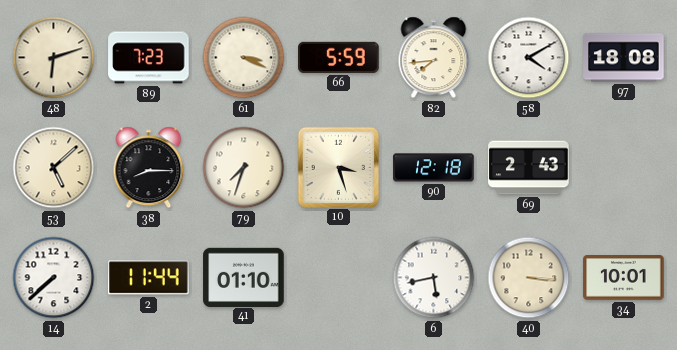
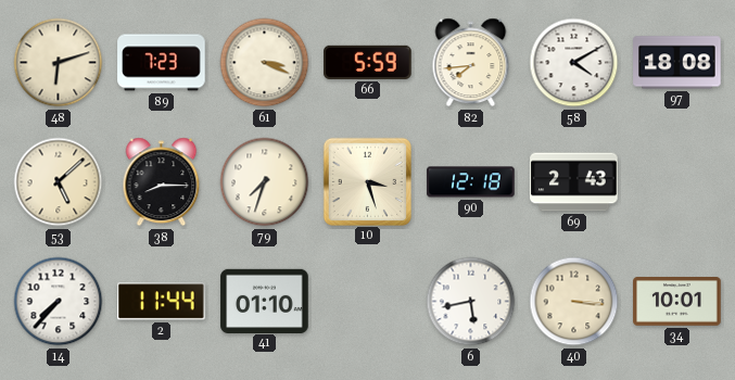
14: 7:38 -> 7:37
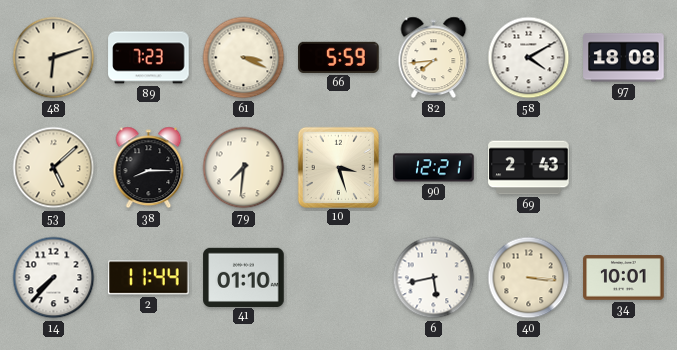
79: 7:33 -> 7:31
90: 12:18 -> 12:21
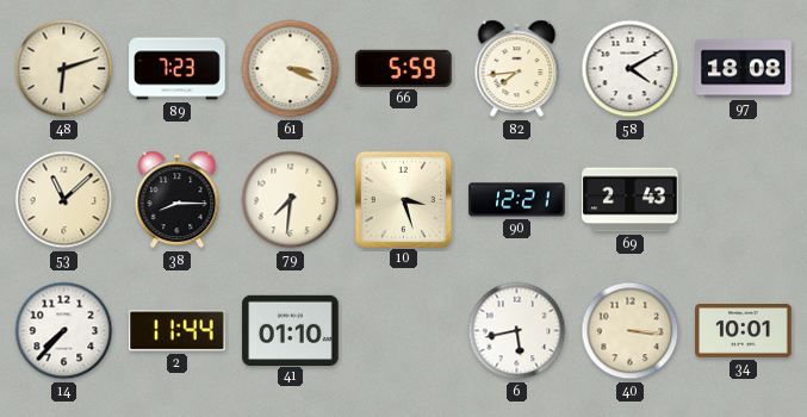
53: 5:08 -> 11:08
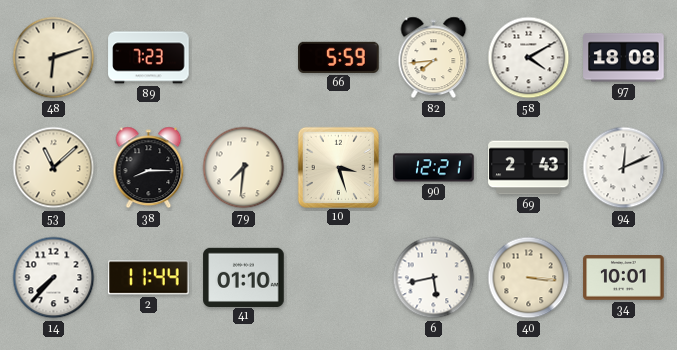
61: 3:19 -> none
94: none -> 12:11
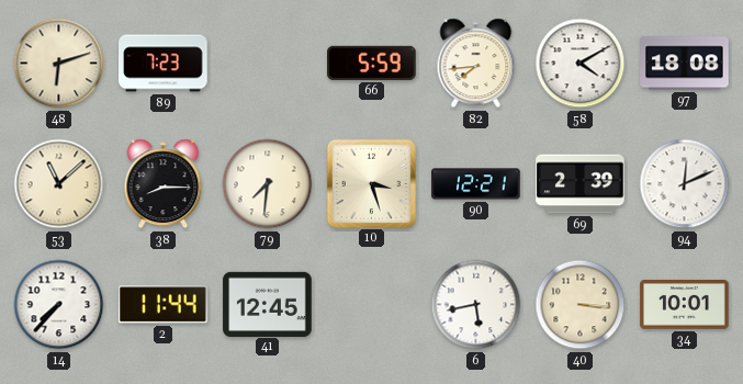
69: 2:43 -> 2:39
41: 01:10 -> 12:45
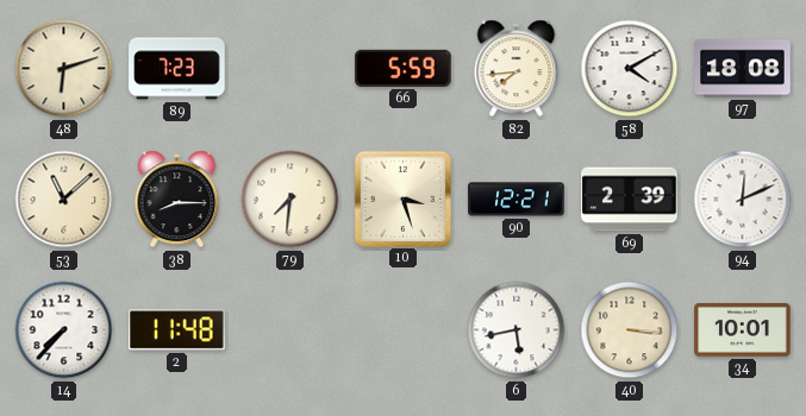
2: 11:44 -> 11:48
41: 12:45 -> none
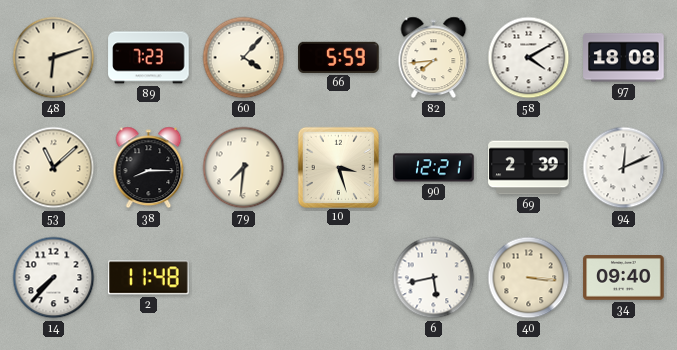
60: none -> 4:07
34: 10:01 -> 09:40
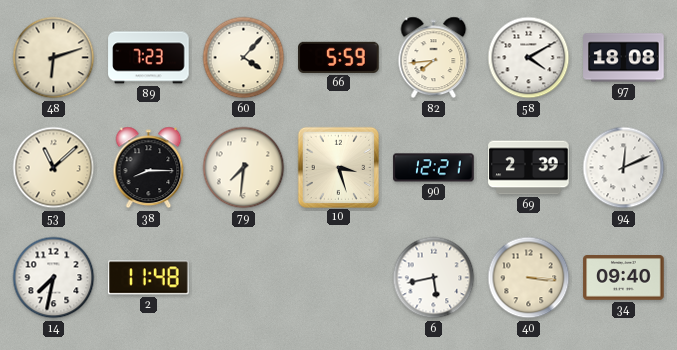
14: 7:37 -> 7:32
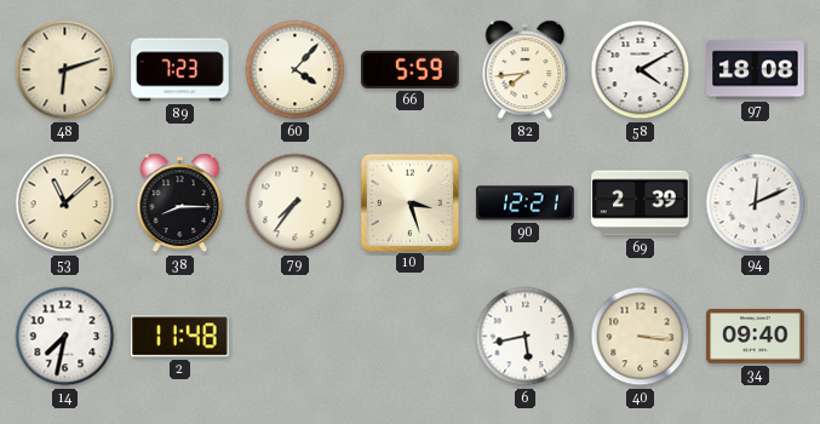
79: 7:31 -> 7:36
